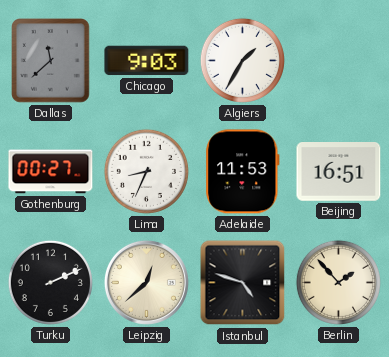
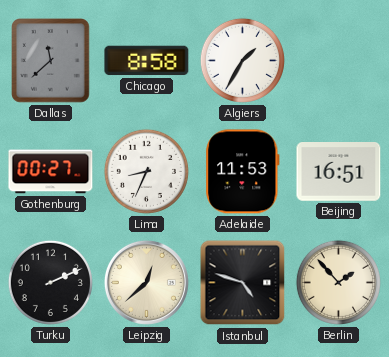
Chicago: 9:03 -> 8:58
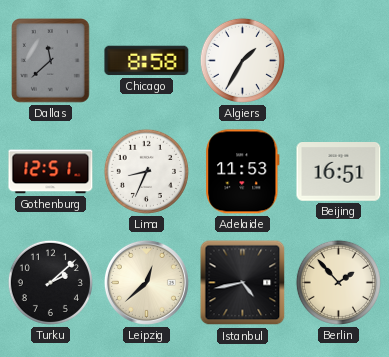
Gothenburg: 00:27 -> 12:51
Turku: 2:11 -> 2:08
Istanbul: 4:48 -> 4:43
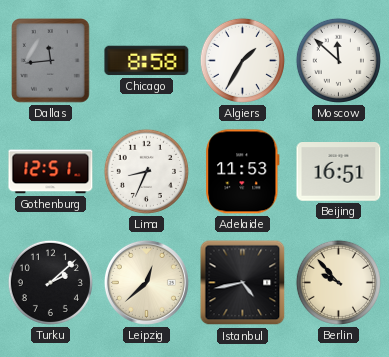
Dallas: 11:38 -> 11:44
Moscow: none -> 11:52
Berlin: 1:53 -> 9:53
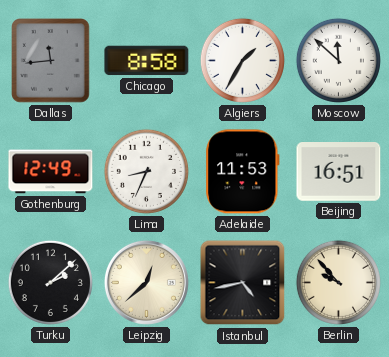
Gothenburg: 12:51 -> 12:49
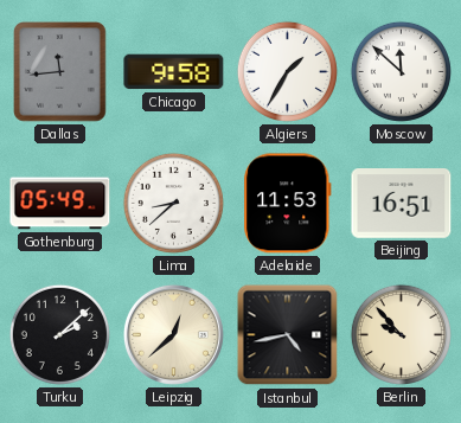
Chicago: 8:58 -> 9:58
Gothenburg: 12:49 -> 05:49
Lima: 8:34 -> 8:38
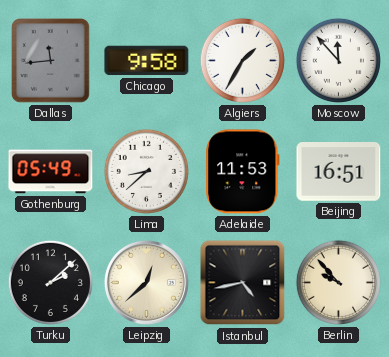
Moscow: 11:52 -> 11:53
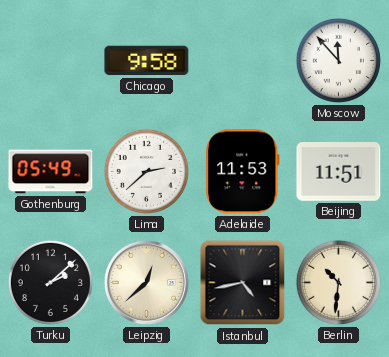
Dallas: 11:44 -> none
Algiers: 1:35 -> none
Lima: 8:38 -> 2:38
Beijing: 16:51 -> 11:51
Berlin: 9:53 -> 10:31
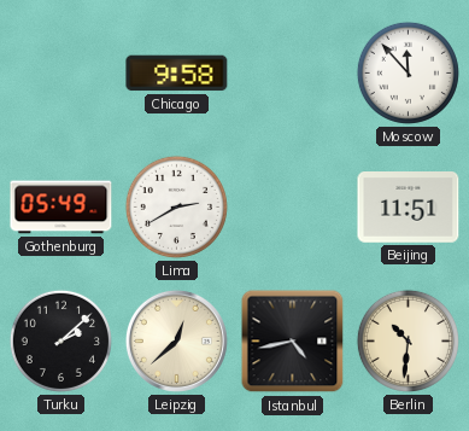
Lima: 2:38 -> 2:40
Adelaide: 11:53 -> none
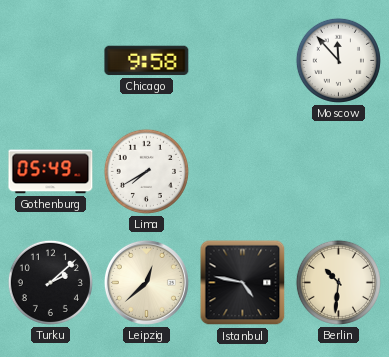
Lima: 2:40 -> 7:40
Beijing: 11:51 -> none
Istanbul: 4:43 -> 4:47
